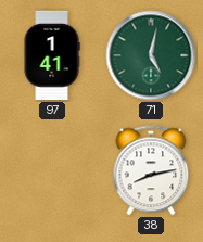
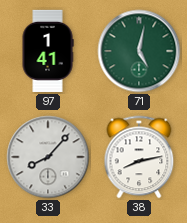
33: none -> 8:07
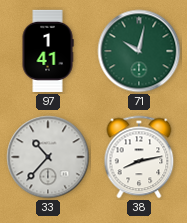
71: 5:02 -> 10:02
33: 8:07 -> 10:37
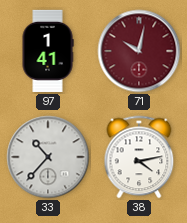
71 dial: green -> burgundy
38: 8:13 -> 4:13
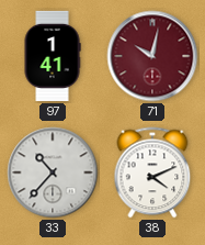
38: 4:13 -> 4:11
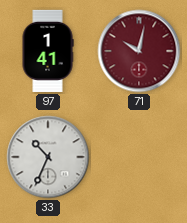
33: 10:37 -> 10:34
38: 4:11 -> none
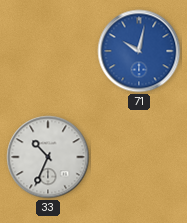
97: 1:41 -> none
71 dial: burgundy -> blue
